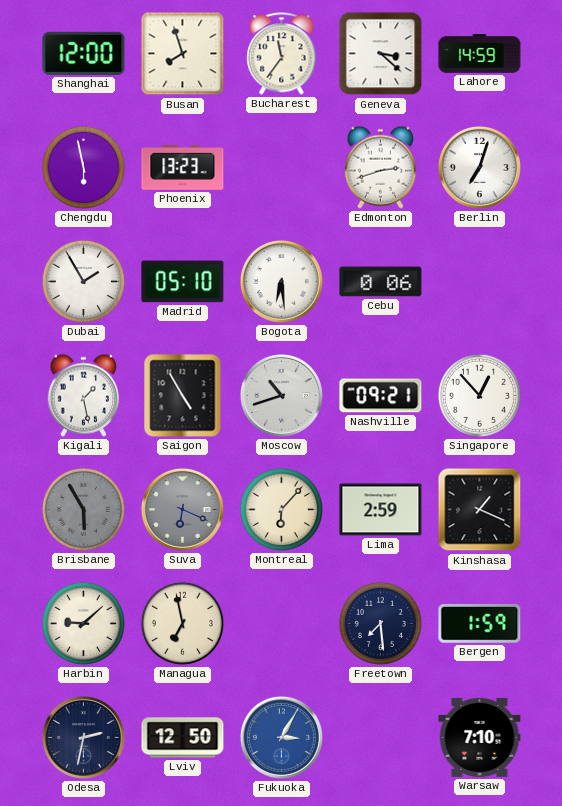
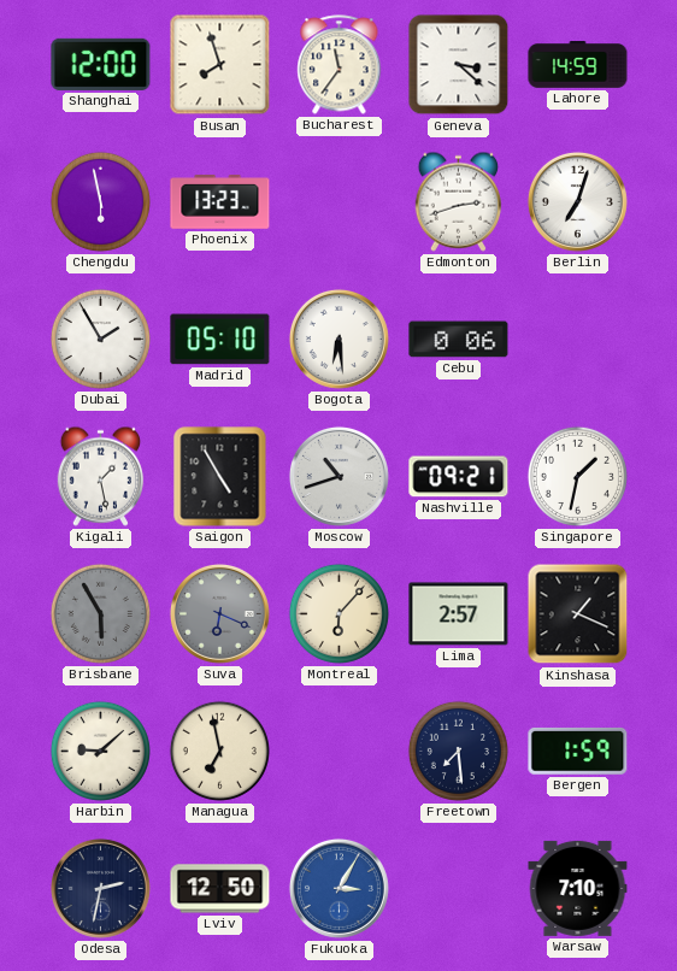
Singapore: 12:53 -> 1:32
Lima: 2:59 -> 2:57
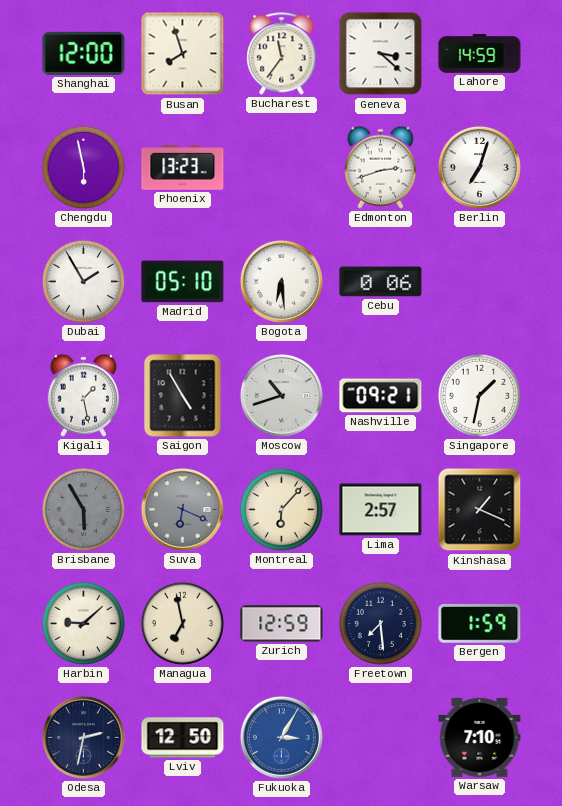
Zurich: none -> 12:59
